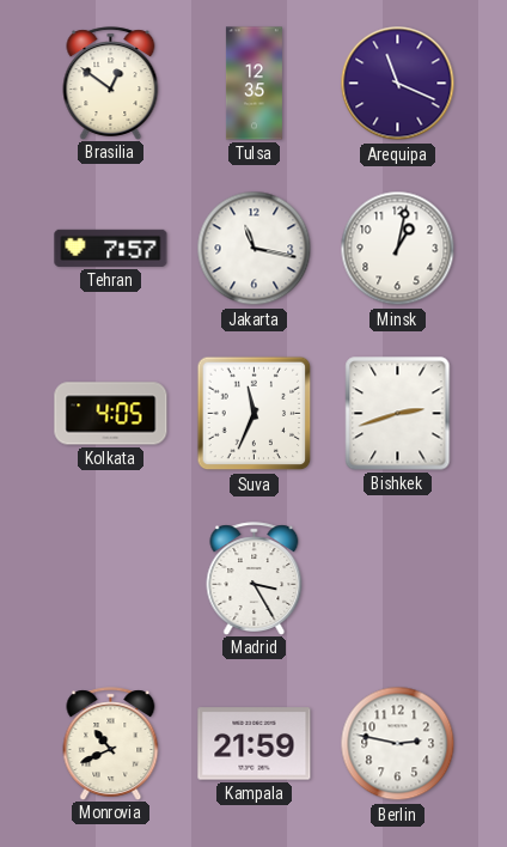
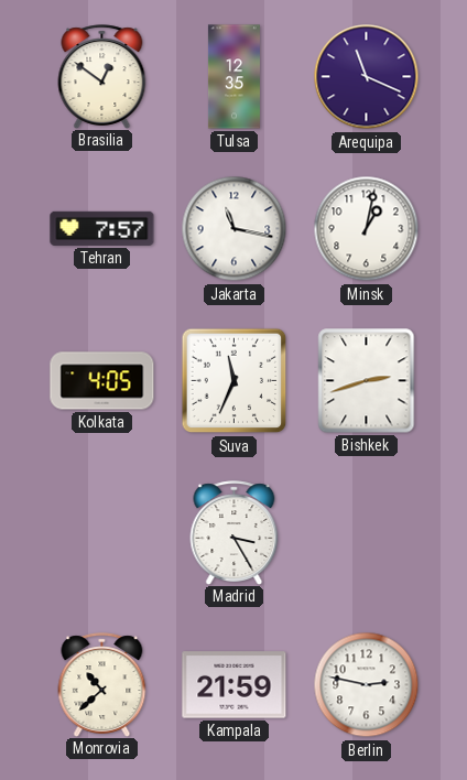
Monrovia: 10:41 -> 10:38
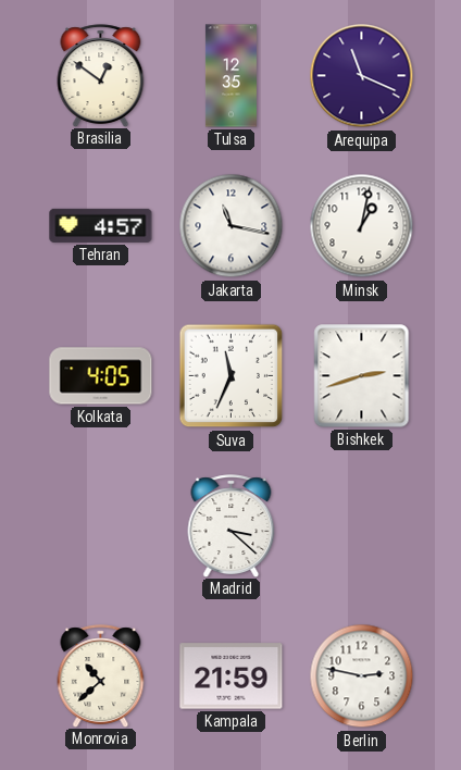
Tehran: 7:57 -> 4:57
Madrid: 3:25 -> 3:22
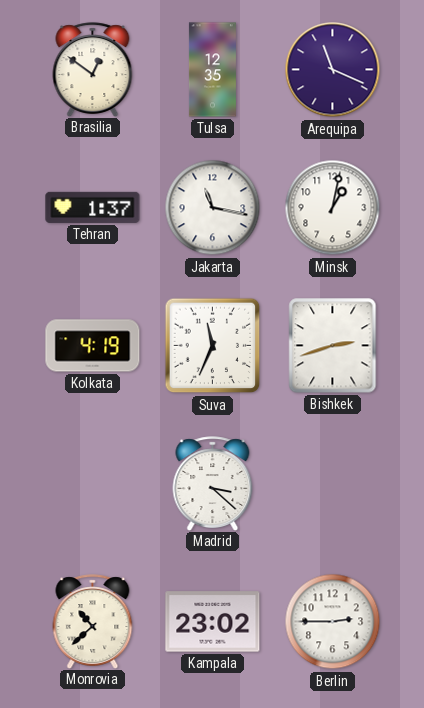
Tehran: 4:57 -> 1:37
Kolkata: 4:05 -> 4:19
Kampala: 21:59 -> 23:02
Berlin: 2:47 -> 2:45
